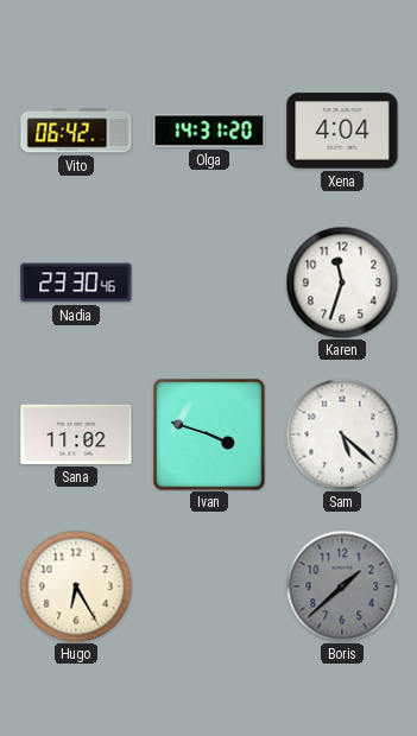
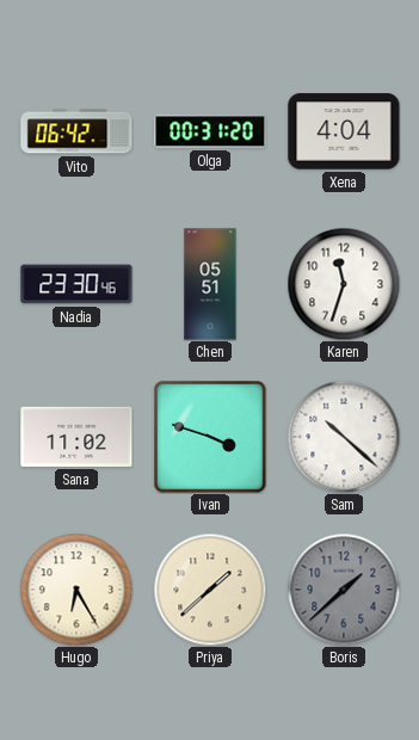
Olga: 14:31 -> 00:31
Chen: none -> 05:51
Sam: 5:22 -> 10:22
Priya: none -> 1:38
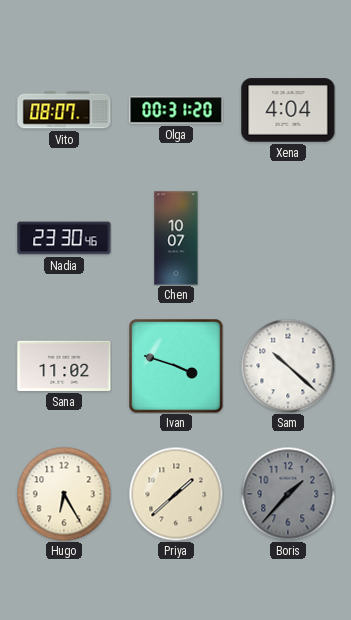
Vito: 06:42 -> 08:07
Chen: 05:51 -> 10:07
Karen: 11:33 -> none
Boris: 1:38 -> 1:37
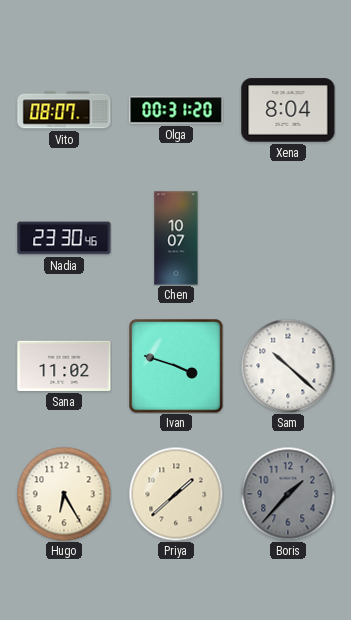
Xena: 4:04 -> 8:04
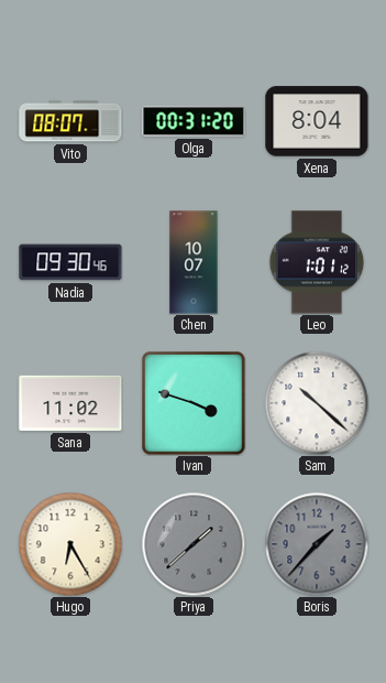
Nadia: 23:30 -> 09:30
Leo: none -> 1:01
Priya dial: cream -> grey
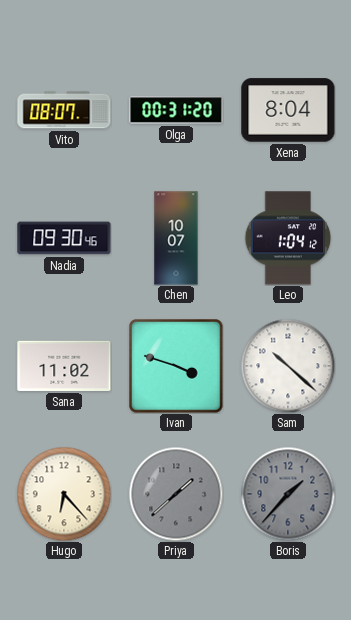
Leo: 1:01 -> 1:04
Hugo: 6:25 -> 6:23
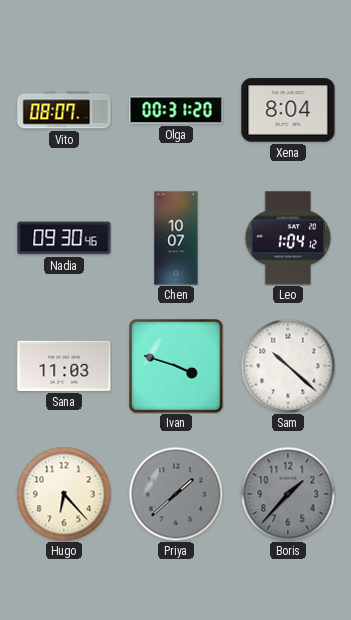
Sana: 11:02 -> 11:03
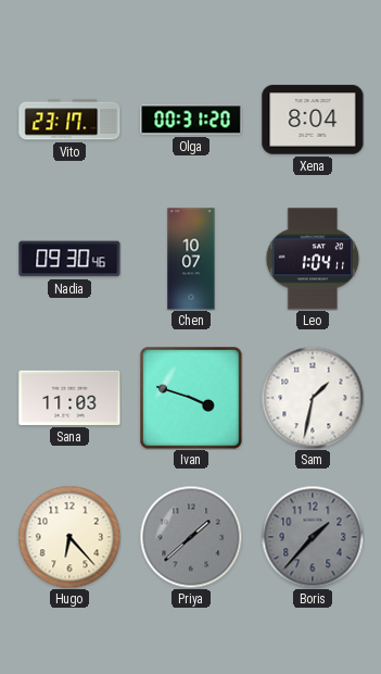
Vito: 08:07 -> 23:17
Leo: 1:04:12 -> 1:04:11
Sam: 10:22 -> 1:32
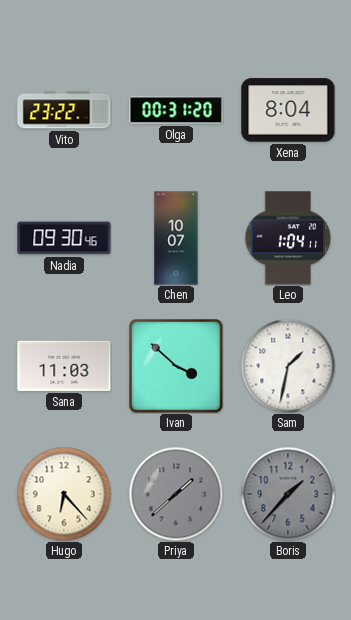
Vito: 23:17 -> 23:22
Ivan: 3:48 -> 3:52
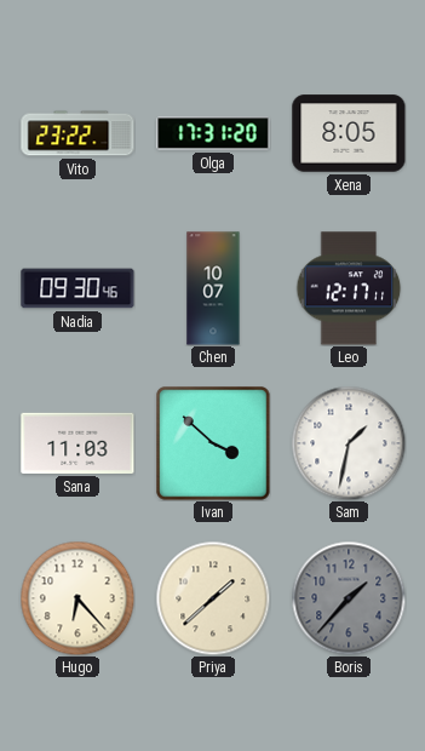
Olga: 00:31 -> 17:31
Xena: 8:04 -> 8:05
Leo: 1:04 -> 12:17
Priya dial: grey -> cream
